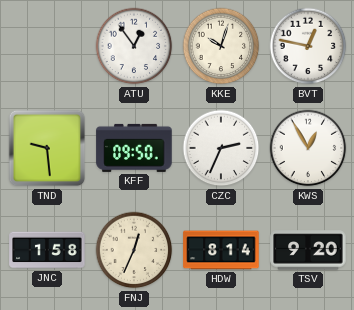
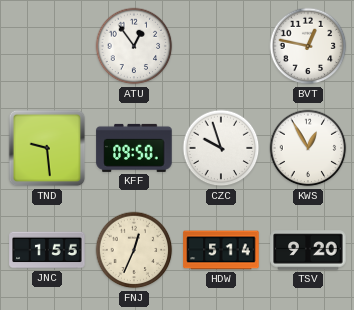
KKE: 10:03 -> none
CZC: 2:34 -> 9:57
JNC: 1:58 -> 1:55
HDW: 8:14 -> 5:14
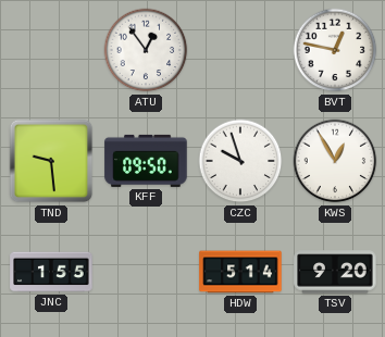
FNJ: 12:34 -> none
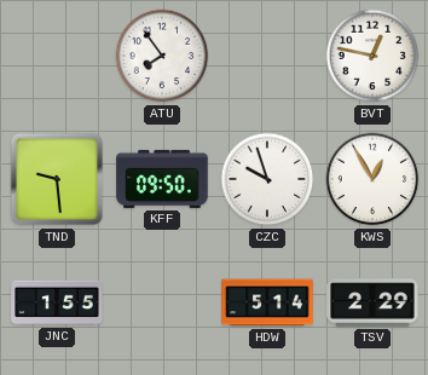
ATU: 12:54 -> 7:54
TSV: 9:20 -> 2:29
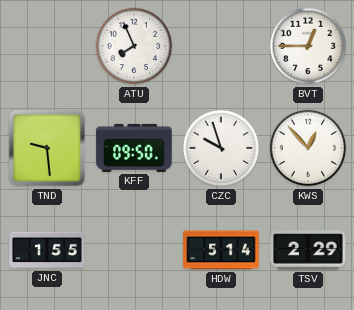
ATU: 7:54 -> 7:56
BVT: 12:47 -> 12:45
KWS: 12:55 -> 12:53
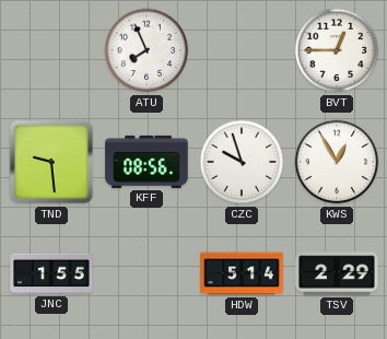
KFF: 09:50 -> 08:56
KWS: 12:53 -> 12:55
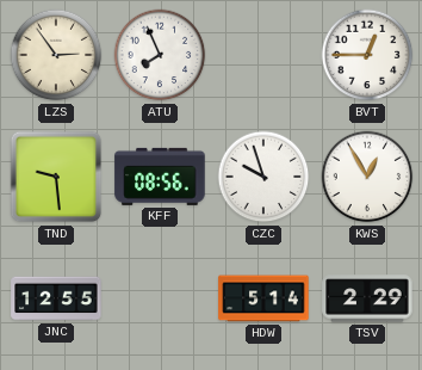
LZS: none -> 2:54
JNC: 1:55 -> 12:55
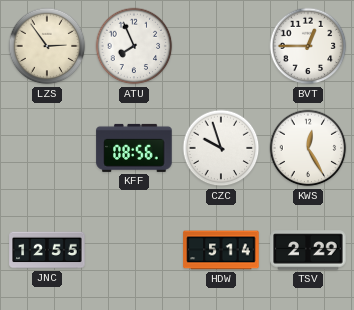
TND: 9:29 -> none
KWS: 12:55 -> 12:25
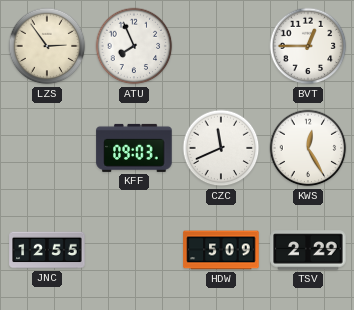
KFF: 08:56 -> 09:03
CZC: 9:57 -> 11:41
HDW: 5:14 -> 5:09
